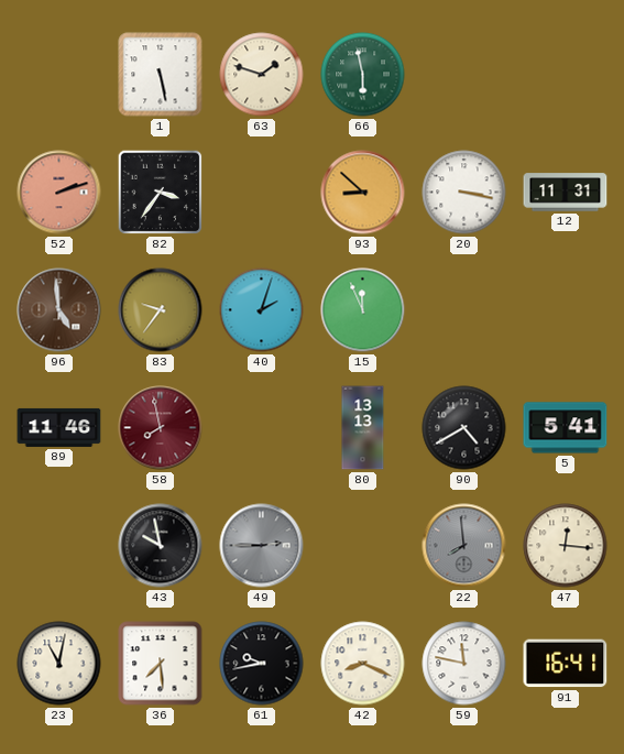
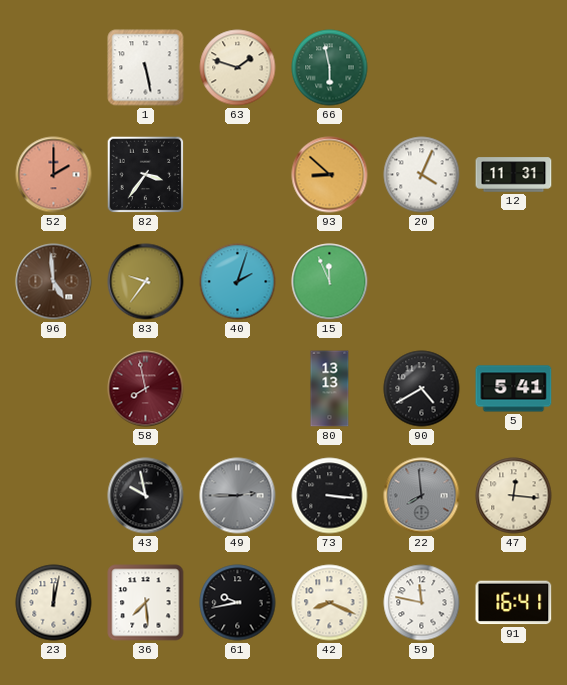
52: 2:12 -> 2:00
20: 3:17 -> 4:04
89: 11:46 -> none
73: none -> 3:16
23: 11:02 -> 12:02
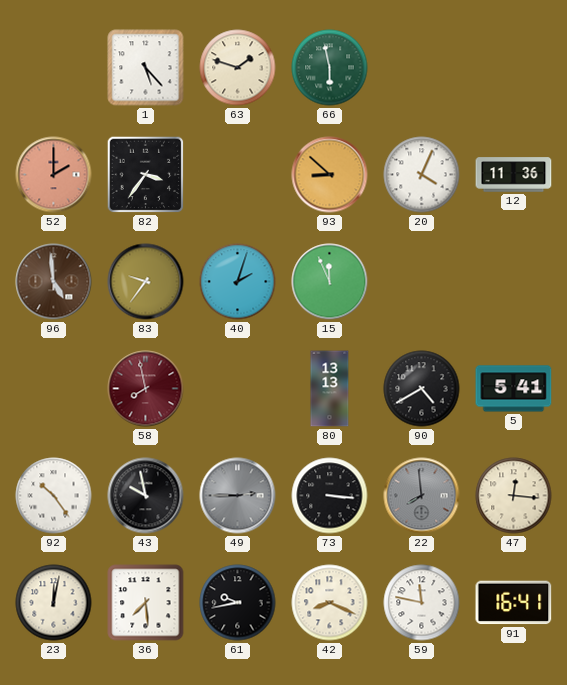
1: 5:28 -> 5:23
12: 11:31 -> 11:36
92: none -> 10:24
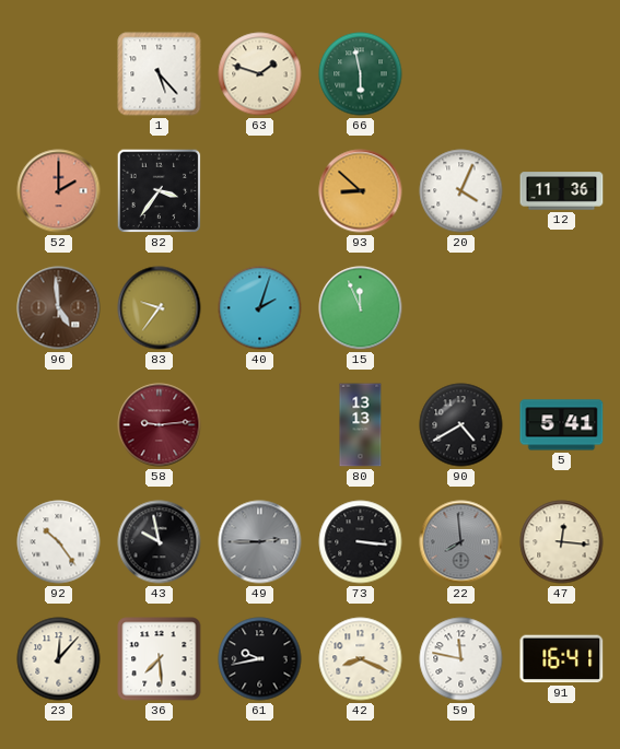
58: 7:58 -> 9:14
23: 12:02 -> 12:07
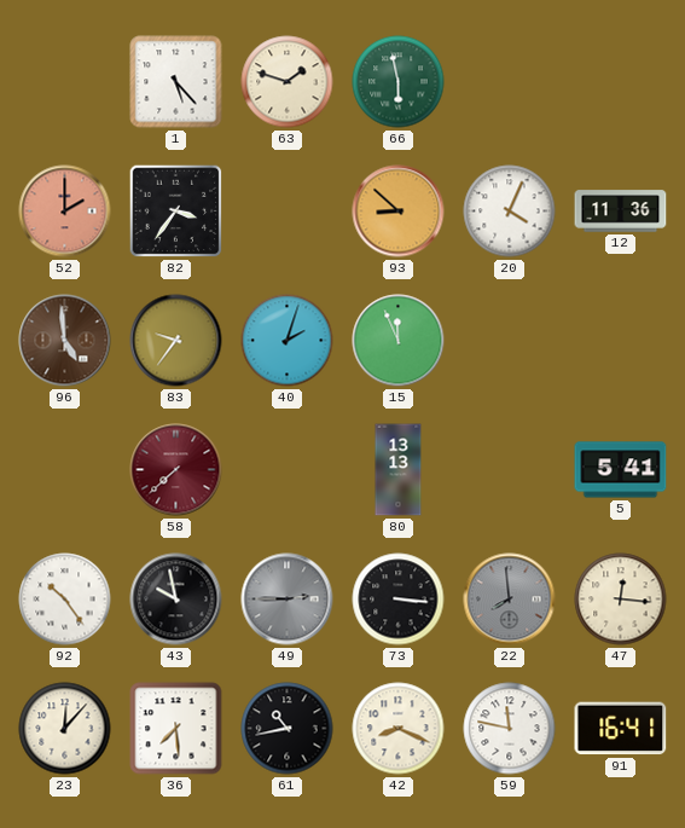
58: 9:14 -> 7:38
90: 4:40 -> none
61: 9:43 -> 10:43
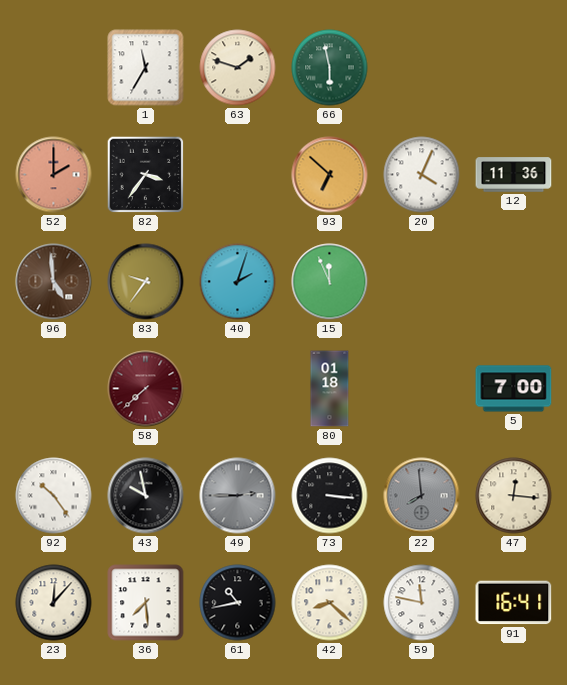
1: 5:23 -> 11:35
93: 8:52 -> 6:52
80: 13:13 -> 01:18
5: 5:41 -> 7:00
42: 8:19 -> 8:22
